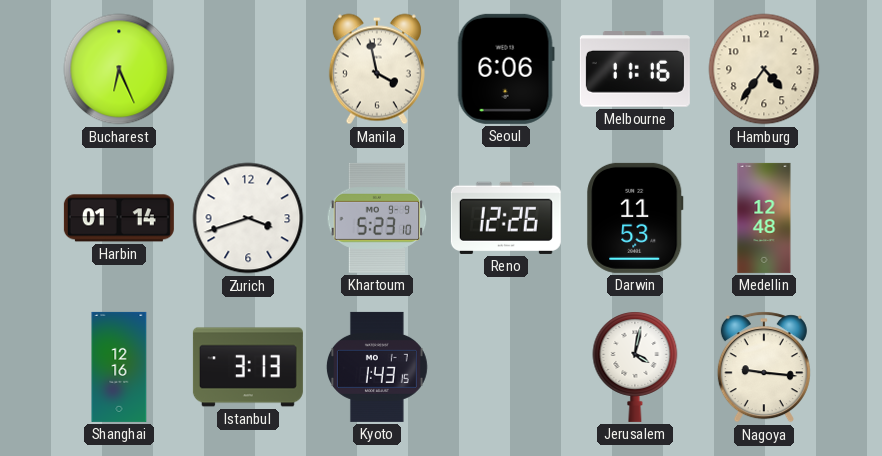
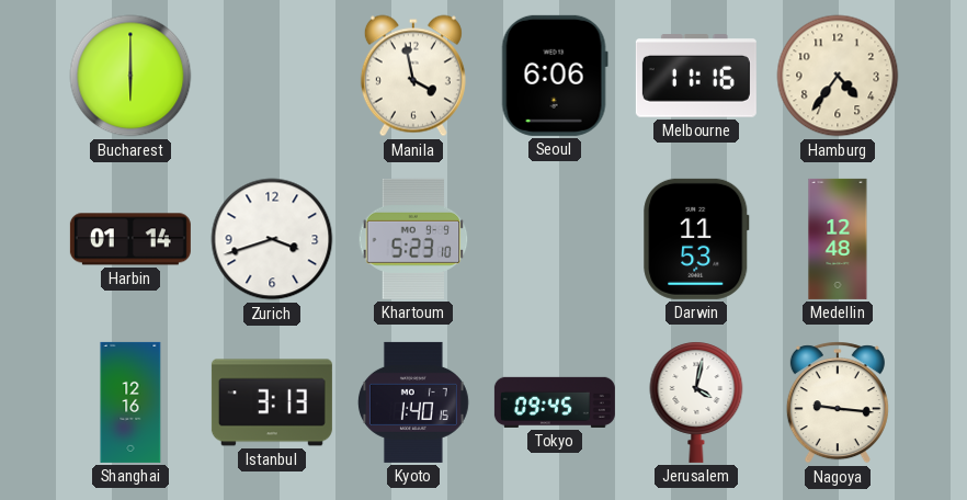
Bucharest: 6:26 -> 6:00
Reno: 12:26 -> none
Kyoto: 1:43 -> 1:40
Tokyo: none -> 09:45
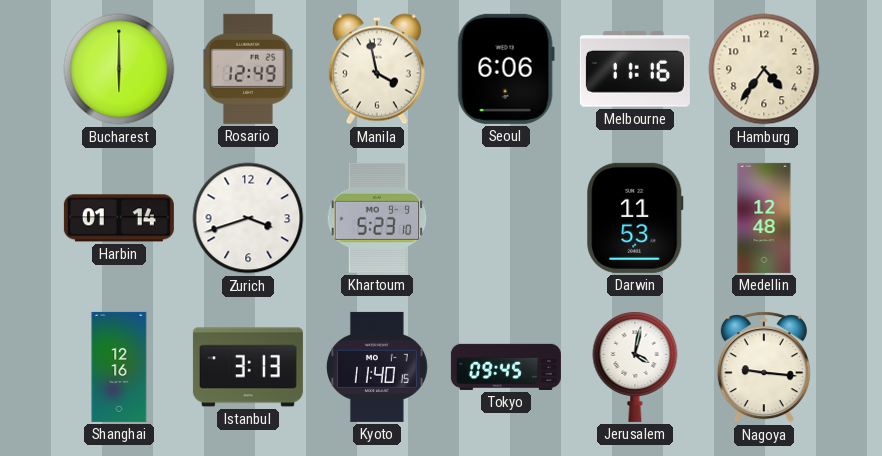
Rosario: none -> 12:49
Kyoto: 1:40 -> 11:40
